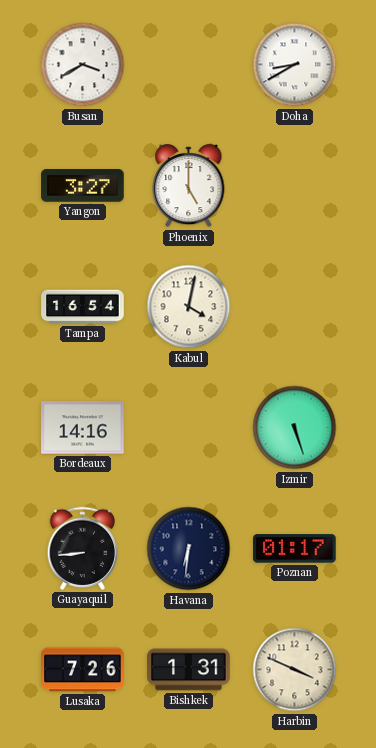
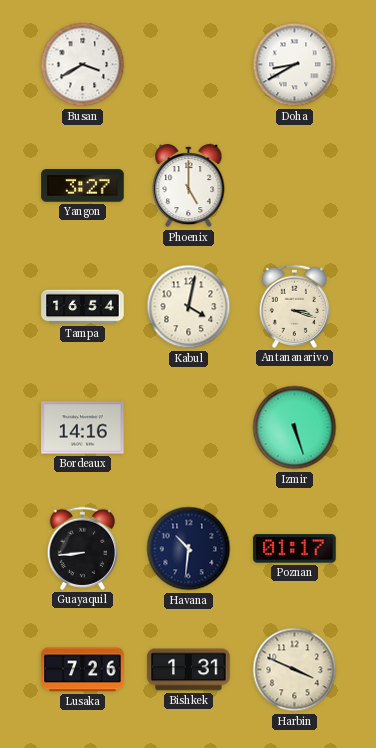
Antananarivo: none -> 3:18
Havana: 6:31 -> 10:31
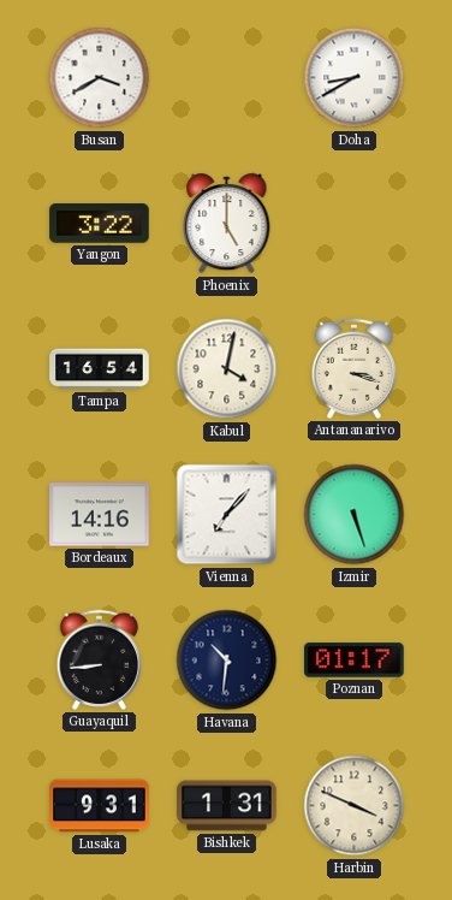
Yangon: 3:27 -> 3:22
Vienna: none -> 7:07
Lusaka: 7:26 -> 9:31
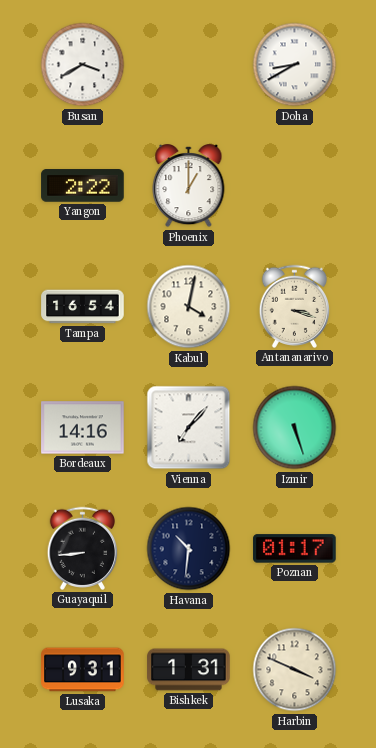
Yangon: 3:22 -> 2:22
Phoenix: 5:00 -> 1:00
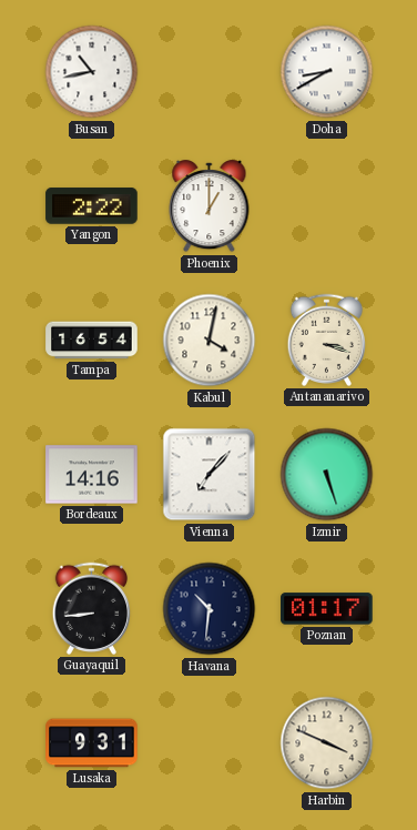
Busan: 3:40 -> 10:43
Bishkek: 1:31 -> none
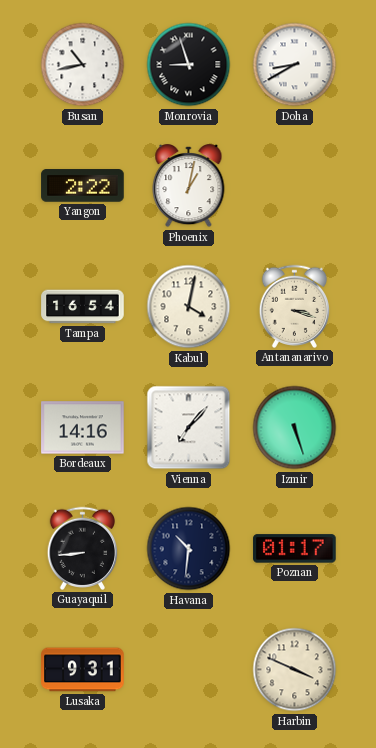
Monrovia: none -> 8:57
Phoenix: 1:00 -> 1:02
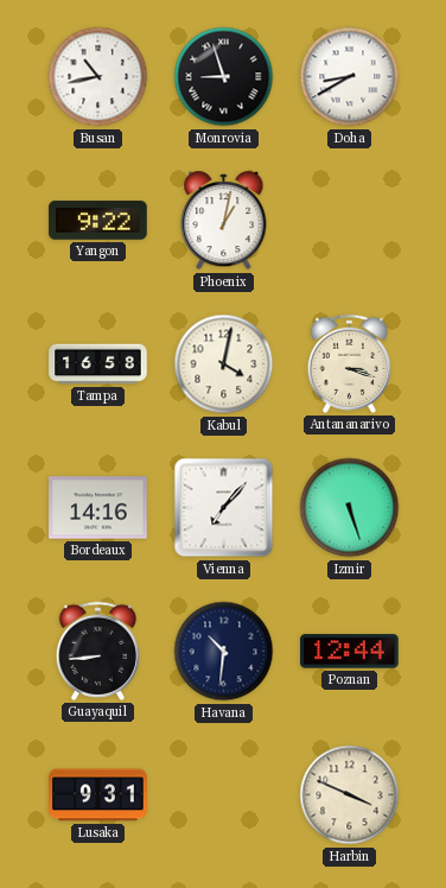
Yangon: 2:22 -> 9:22
Tampa: 16:54 -> 16:58
Poznan: 01:17 -> 12:44
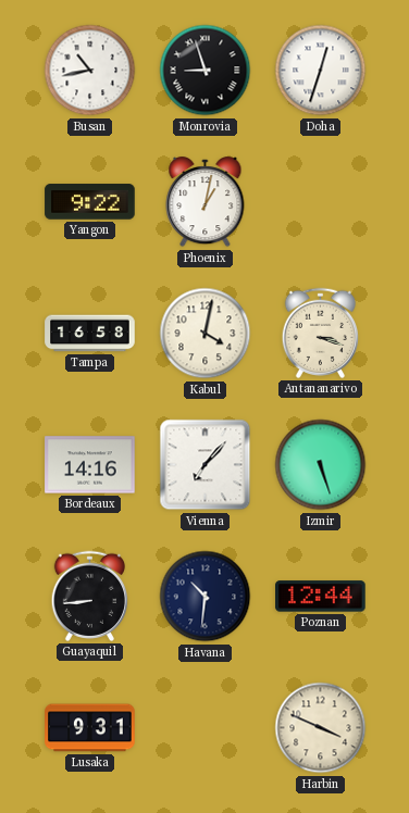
Doha: 8:40 -> 12:33
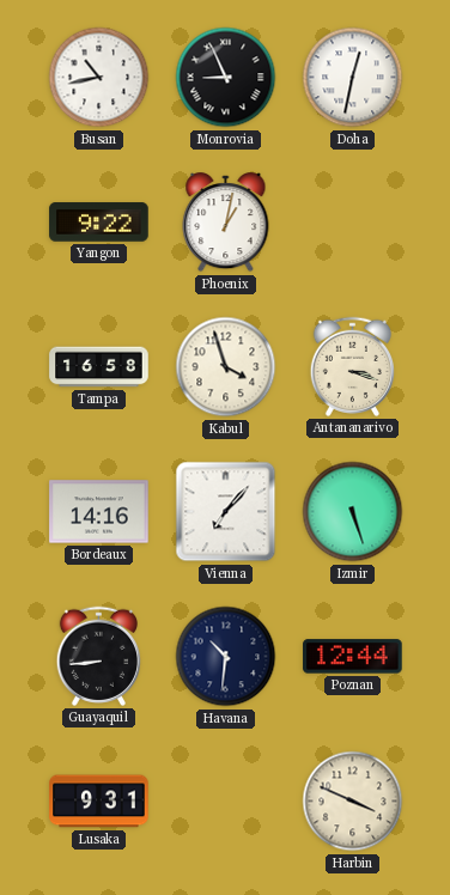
Monrovia: 8:57 -> 8:56
Doha: 12:33 -> 12:32
Kabul: 4:02 -> 3:57
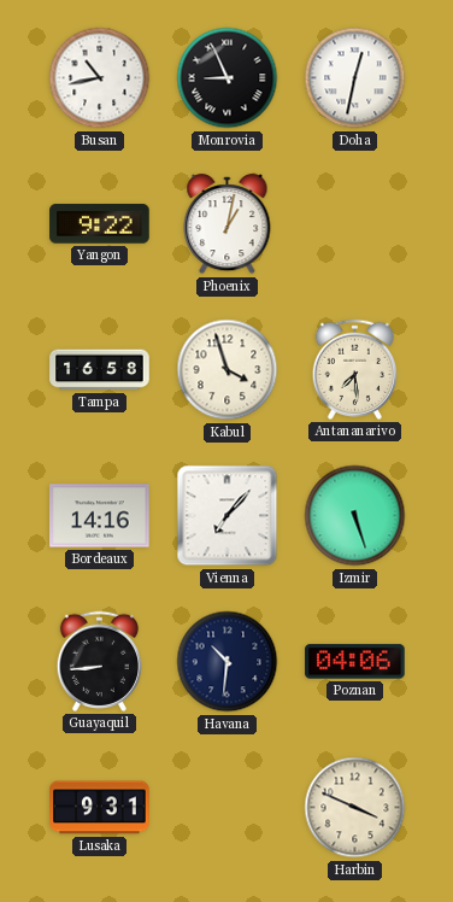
Antananarivo: 3:18 -> 7:29
Poznan: 12:44 -> 04:06
